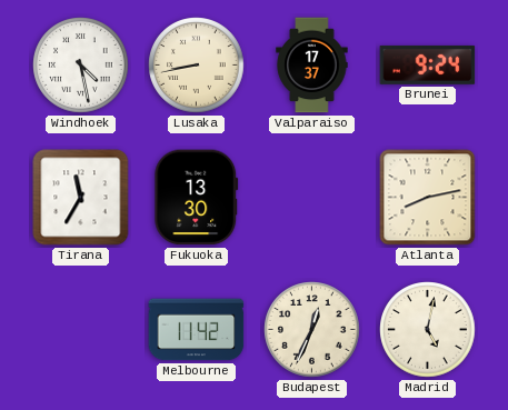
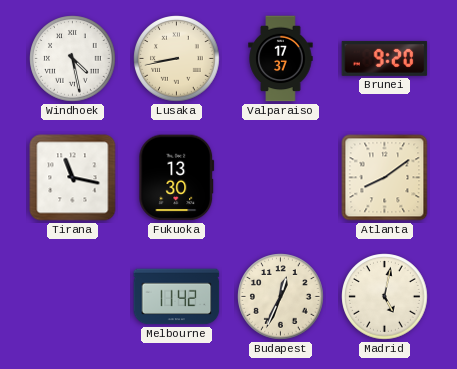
Brunei: 9:24 -> 9:20
Tirana: 11:35 -> 11:17
Atlanta: 8:13 -> 8:09
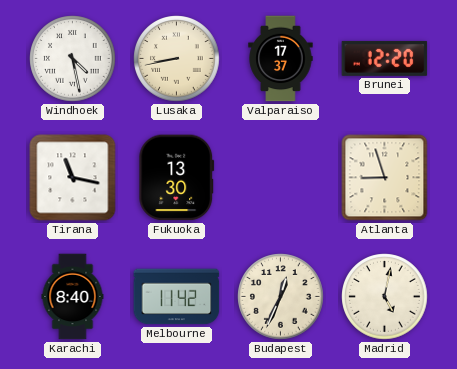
Brunei: 9:20 -> 12:20
Atlanta: 8:09 -> 8:57
Karachi: none -> 8:40
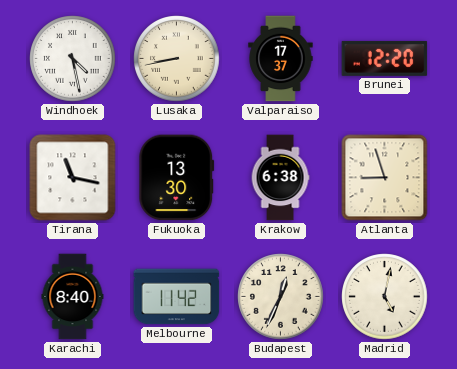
Krakow: none -> 6:38
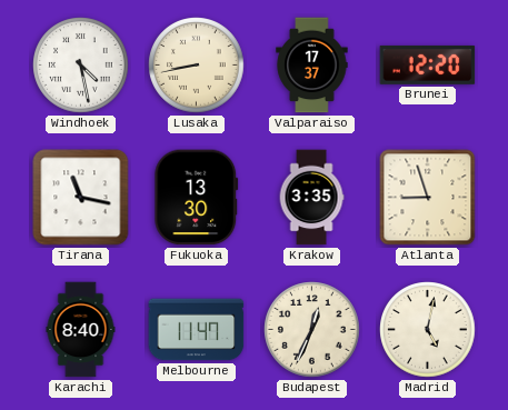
Krakow: 6:38 -> 3:35
Melbourne: 11:42 -> 11:47
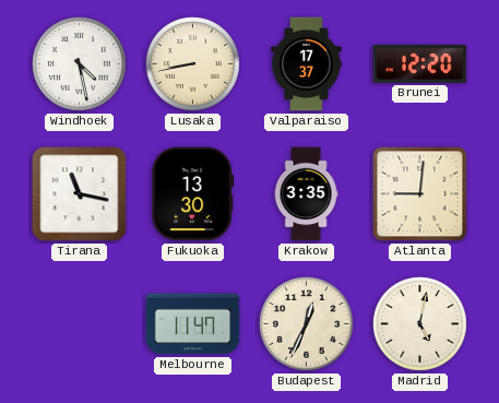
Atlanta: 8:57 -> 9:01
Karachi: 8:40 -> none
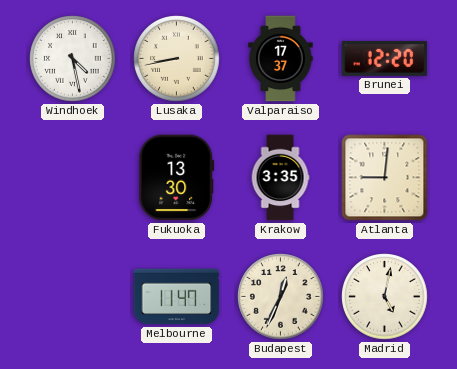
Tirana: 11:17 -> none
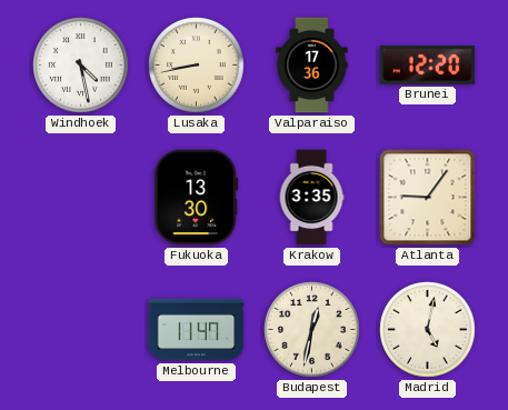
Valparaiso: 17:37 -> 17:36
Atlanta: 9:01 -> 9:06
Budapest: 12:34 -> 12:32
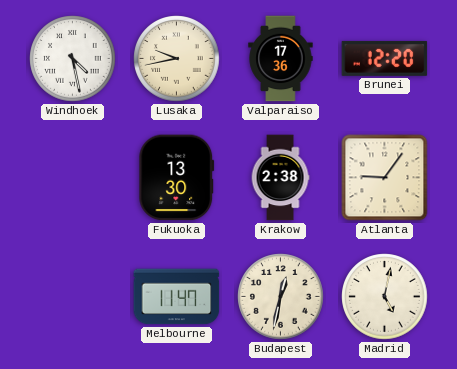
Lusaka: 8:43 -> 9:43
Krakow: 3:35 -> 2:38
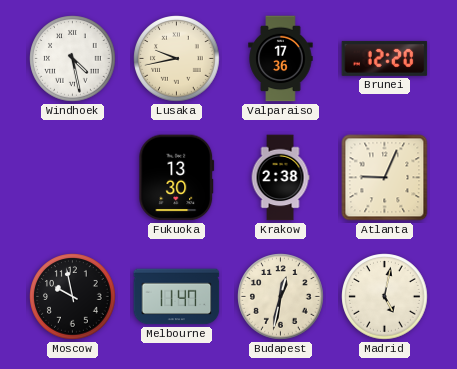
Atlanta: 9:06 -> 9:04
Moscow: none -> 9:58
